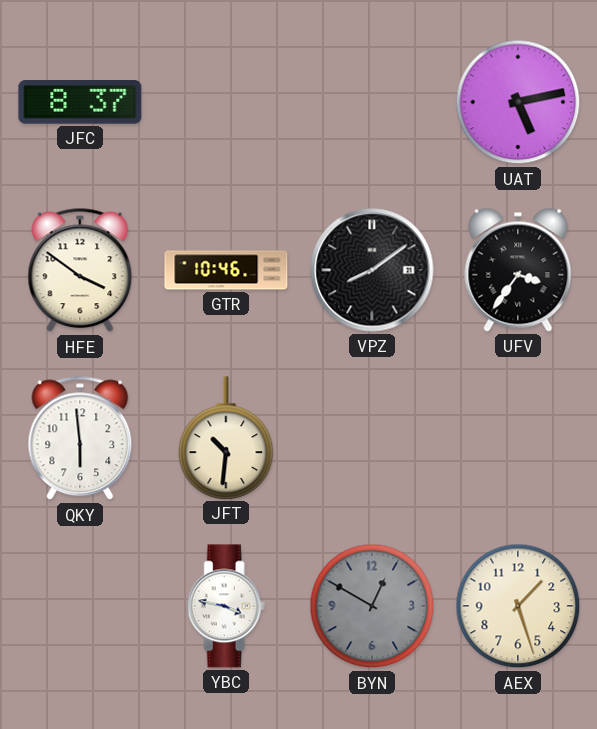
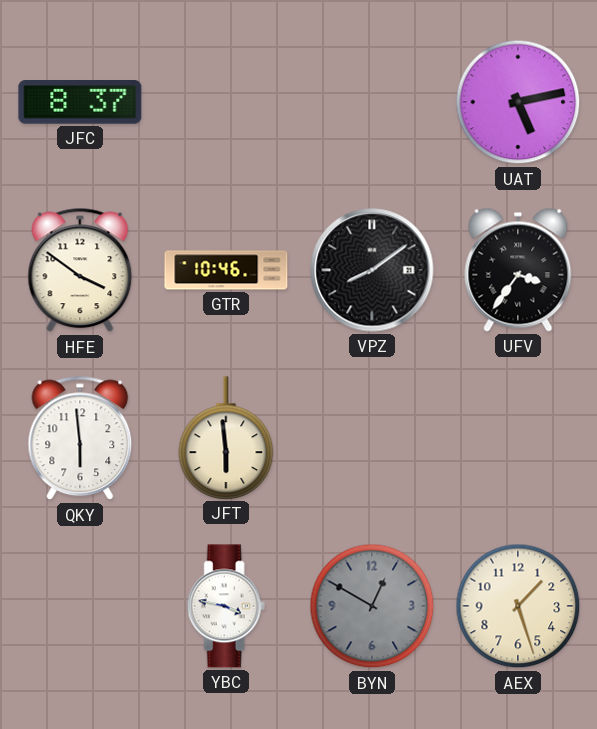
JFT: 10:31 -> 5:59
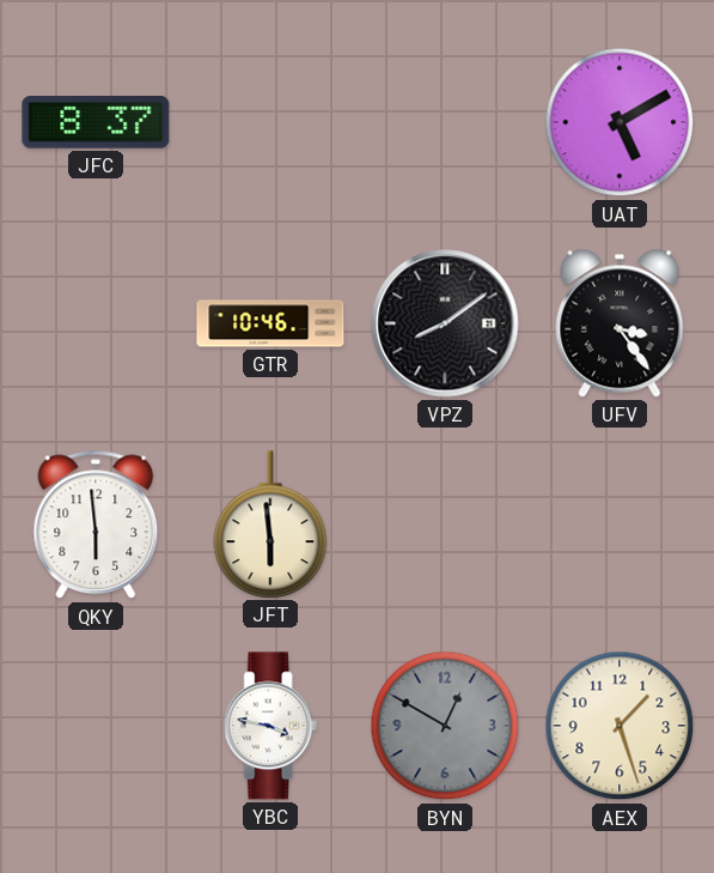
UAT: 5:13 -> 5:10
HFE: 3:51 -> none
UFV: 3:36 -> 3:24
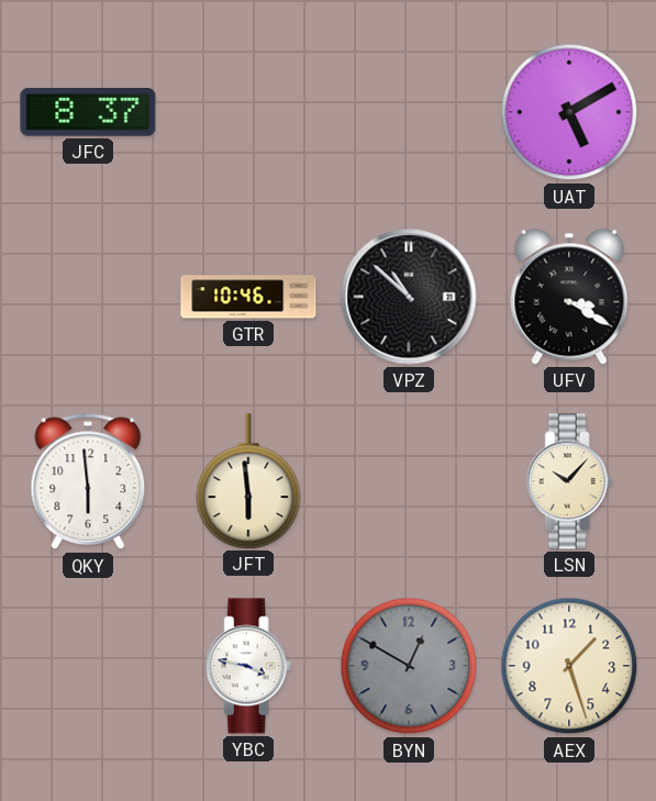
VPZ: 8:09 -> 10:52
UFV: 3:24 -> 3:20
LSN: none -> 10:07
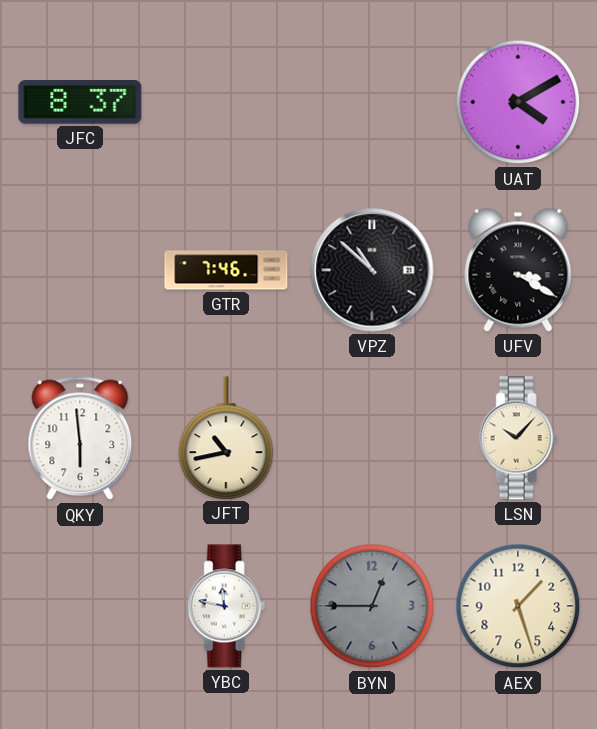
UAT: 5:10 -> 4:10
GTR: 10:46 -> 7:46
JFT: 5:59 -> 10:43
YBC: 3:47 -> 11:47
BYN: 12:50 -> 12:45
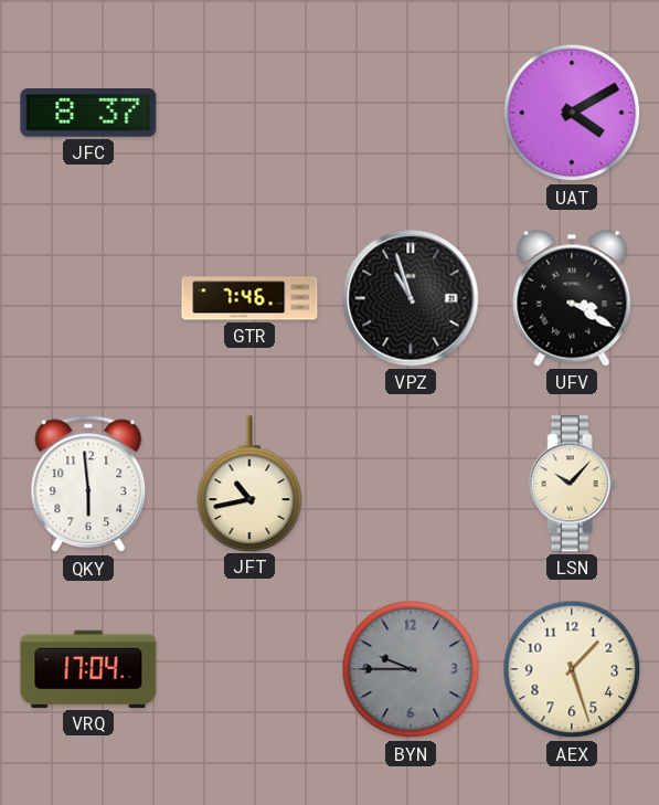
VPZ: 10:52 -> 10:57
VRQ: none -> 17:04
YBC: 11:47 -> none
BYN: 12:45 -> 9:45
